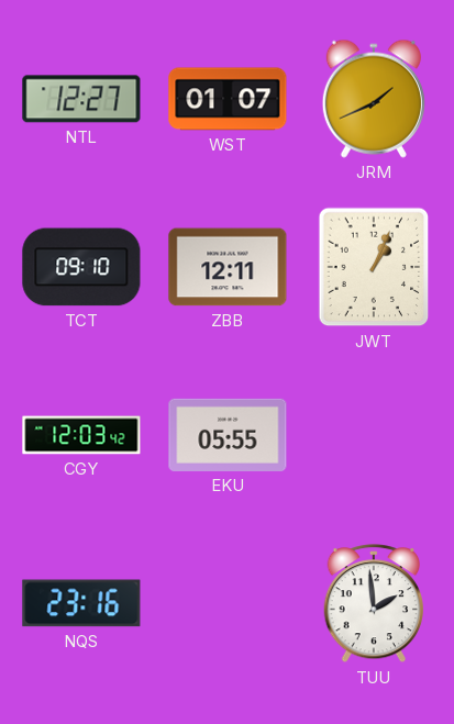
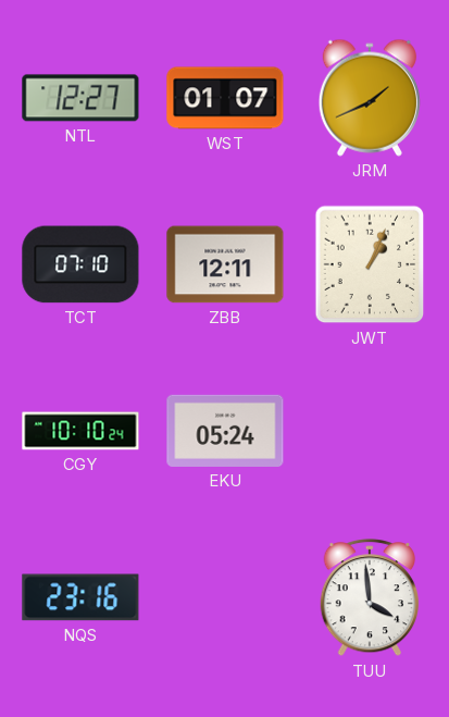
TCT: 09:10 -> 07:10
CGY: 12:03 -> 10:10
EKU: 05:55 -> 05:24
TUU: 1:59 -> 3:59
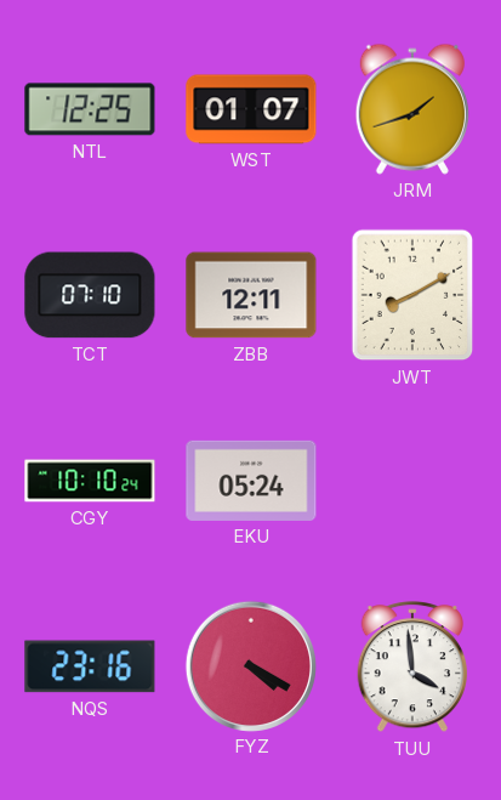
NTL: 12:27 -> 12:25
JRM: 1:41 -> 1:42
JWT: 1:04 -> 8:10
FYZ: none -> 4:20
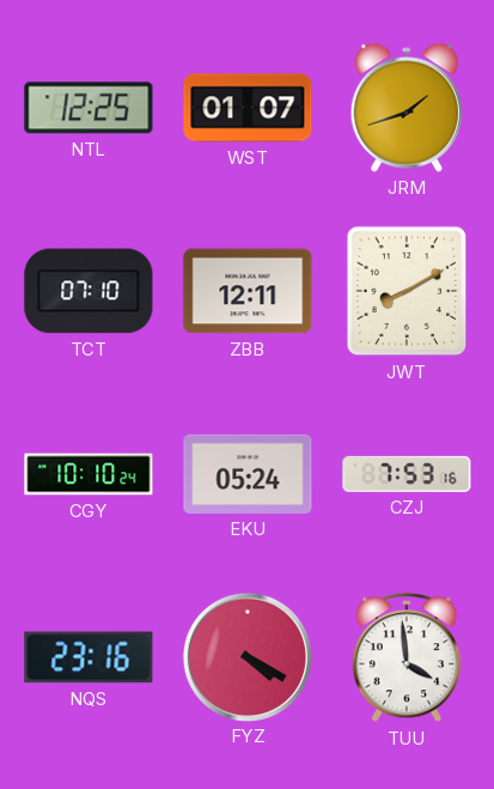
CZJ: none -> 7:53
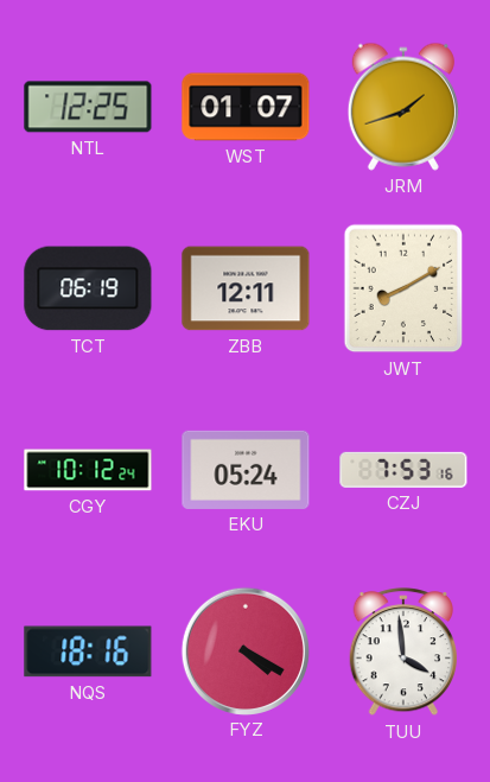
TCT: 07:10 -> 06:19
CGY: 10:10 -> 10:12
NQS: 23:16 -> 18:16
